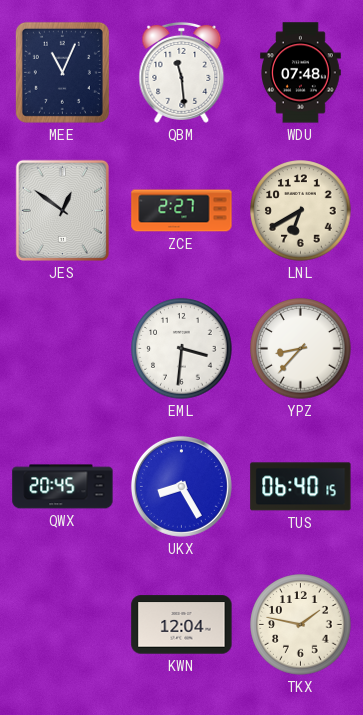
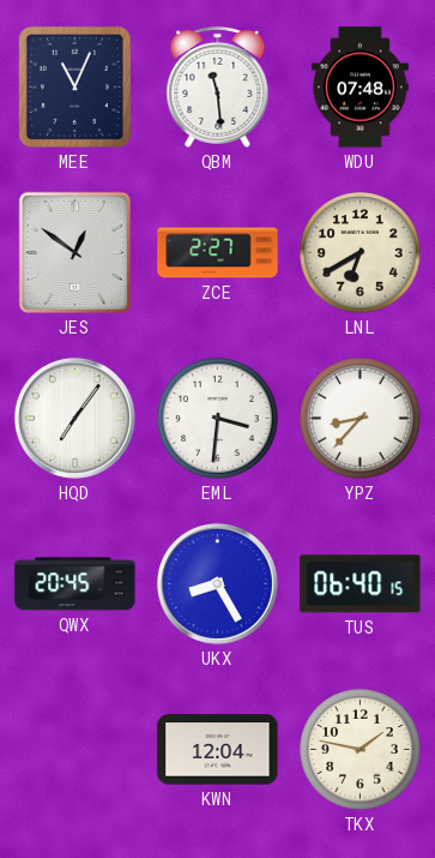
HQD: none -> 7:06
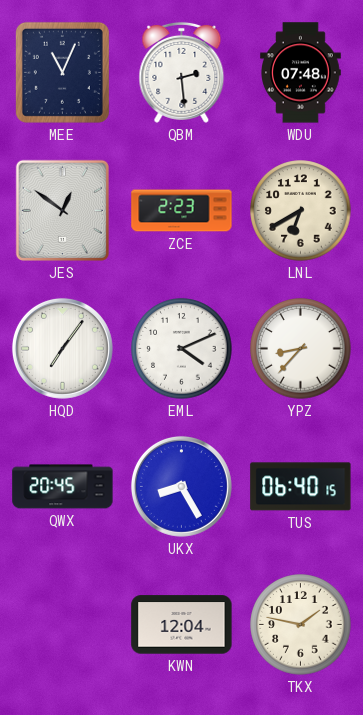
QBM: 11:29 -> 2:29
ZCE: 2:27 -> 2:23
EML: 3:31 -> 4:11
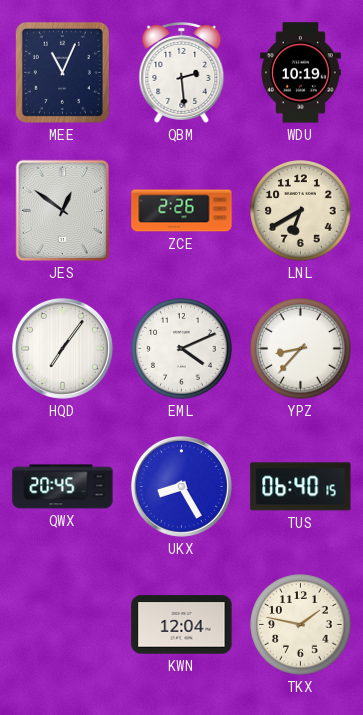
WDU: 07:48 -> 10:19
ZCE: 2:23 -> 2:26
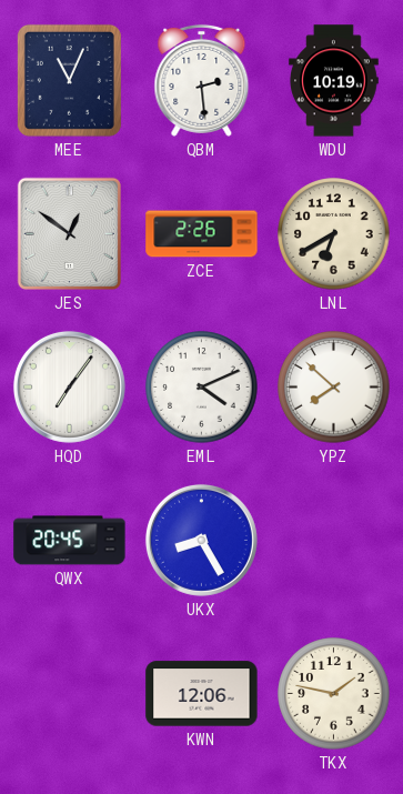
YPZ: 8:37 -> 7:52
TUS: 06:40 -> none
KWN: 12:04 -> 12:06
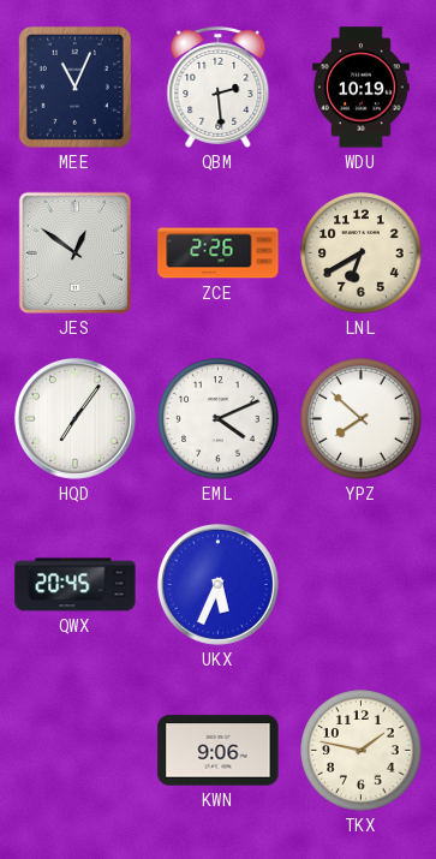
UKX: 8:25 -> 5:34
KWN: 12:06 -> 9:06
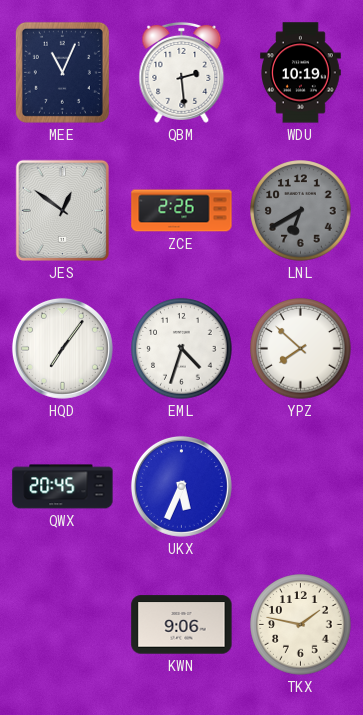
LNL dial: cream -> grey
EML: 4:11 -> 4:33
